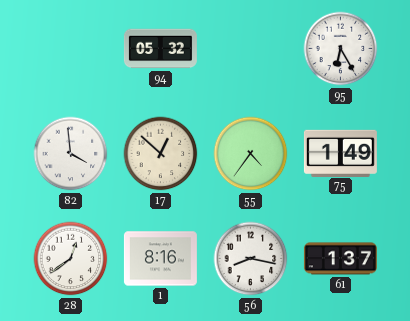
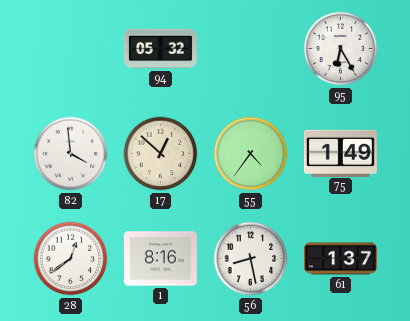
56: 8:17 -> 8:28
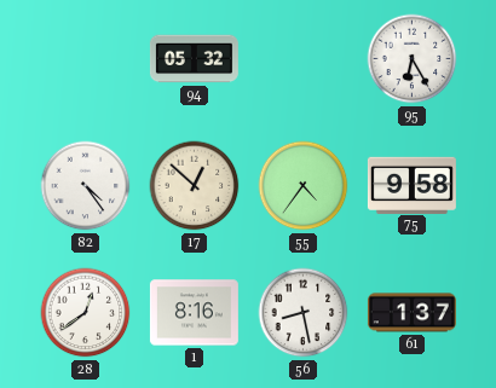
82: 3:59 -> 4:24
75: 1:49 -> 9:58
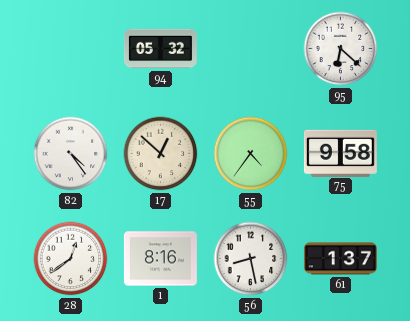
95: 6:25 -> 6:22
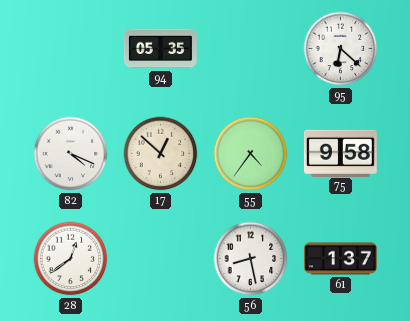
94: 05:32 -> 05:35
82: 4:24 -> 4:19
1: 8:16 -> none
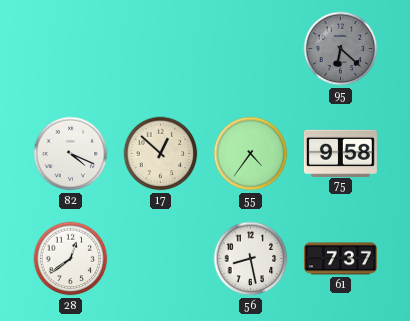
94: 05:35 -> none
95 dial: white -> grey
61: 1:37 -> 7:37
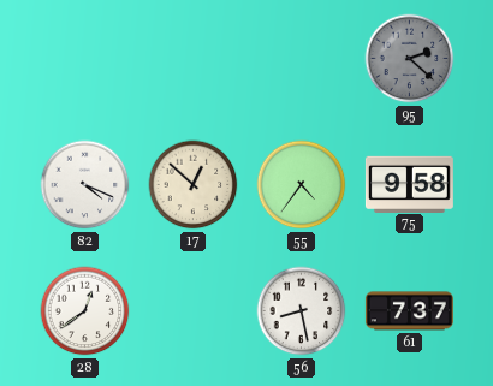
95: 6:22 -> 2:22
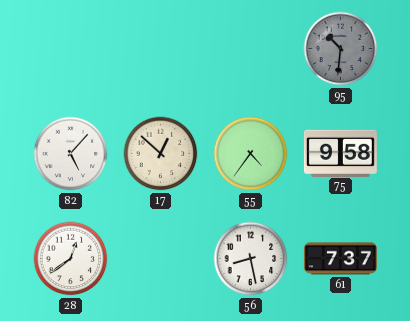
95: 2:22 -> 10:31
82: 4:19 -> 5:07
